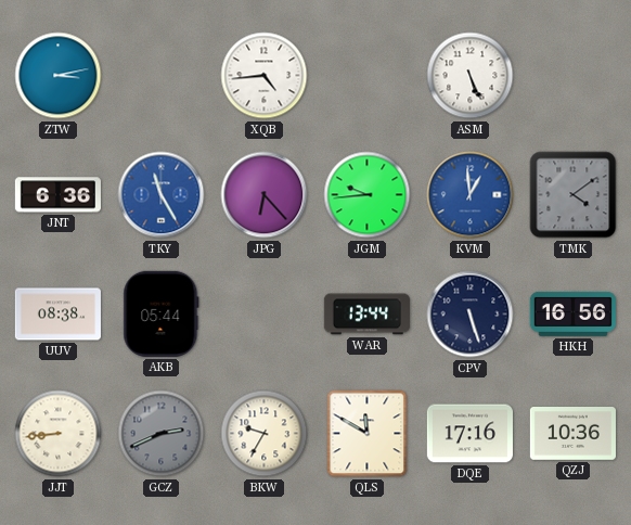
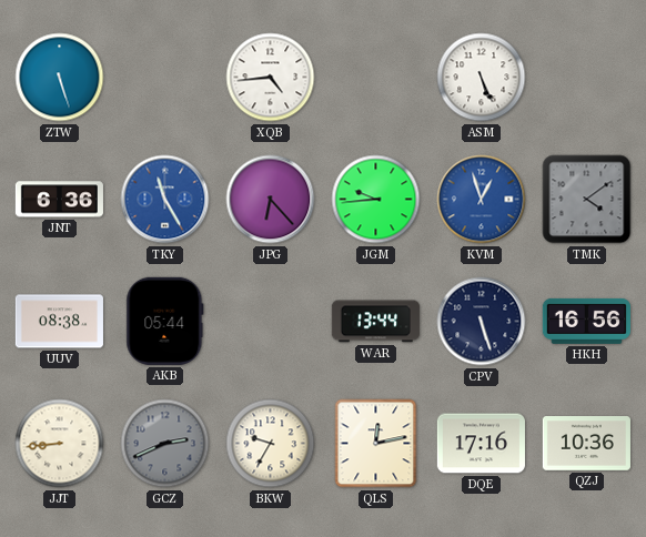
ZTW: 3:13 -> 5:27
KVM: 12:59 -> 12:57
QLS: 11:50 -> 12:13
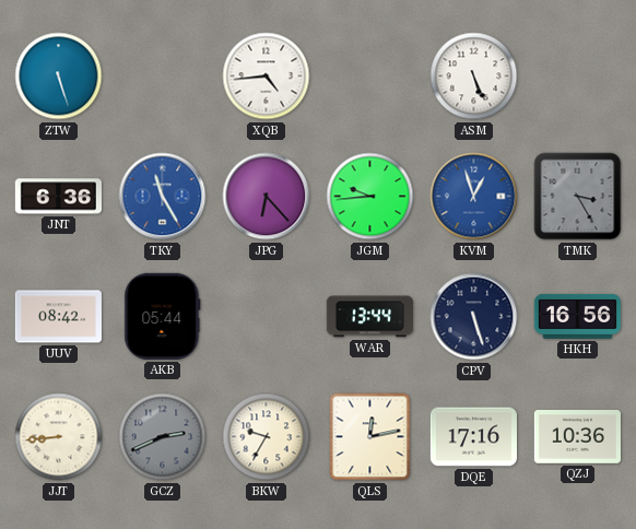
TMK: 4:09 -> 3:25
UUV: 08:38 -> 08:42
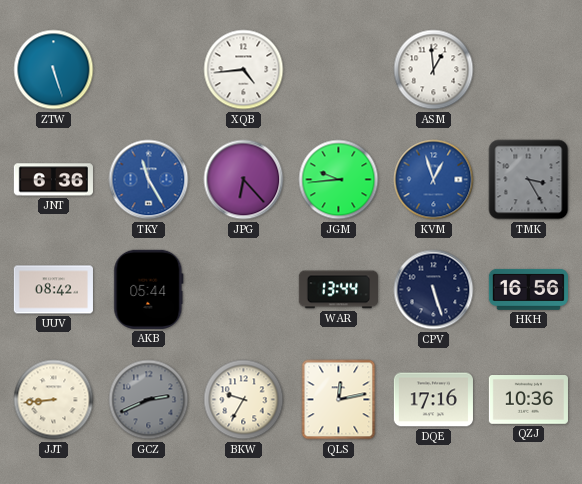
ASM: 5:26 -> 12:59
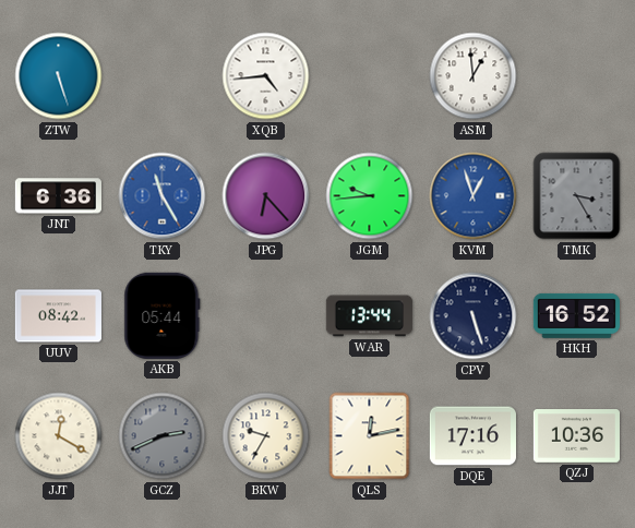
HKH: 16:56 -> 16:52
JJT: 8:44 -> 12:20
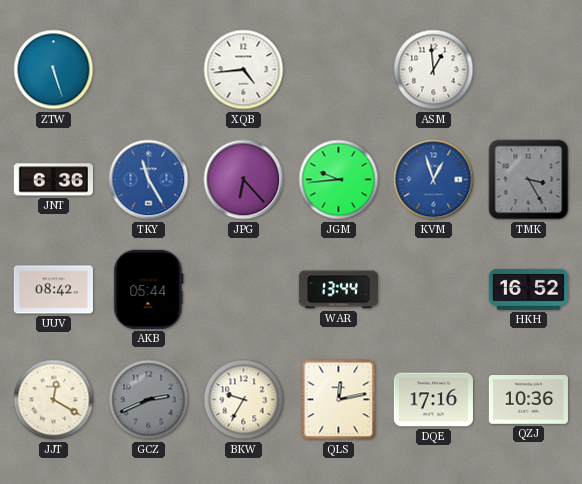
CPV: 5:27 -> none
